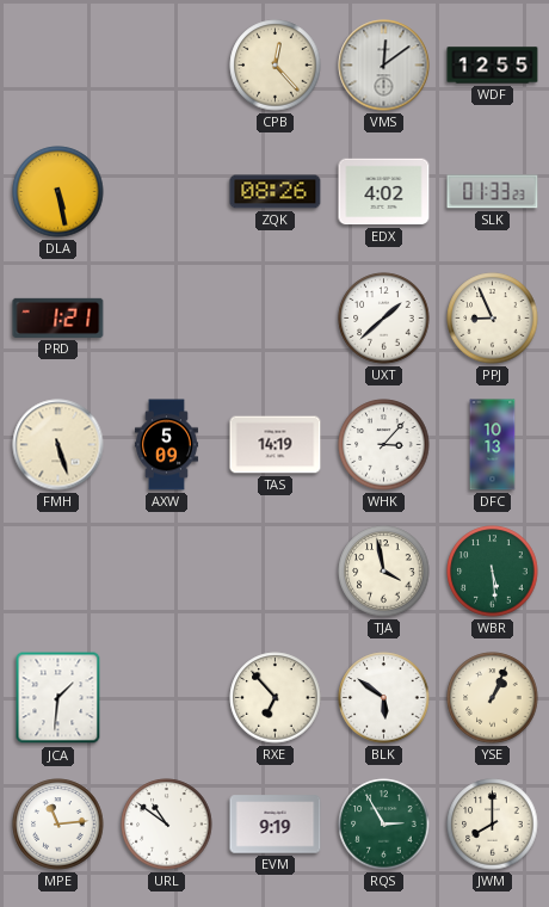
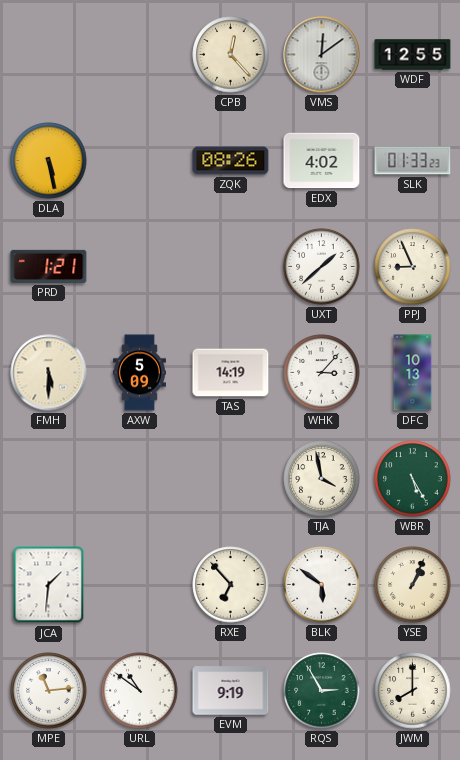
FMH: 5:27 -> 5:30
WBR: 5:29 -> 5:25
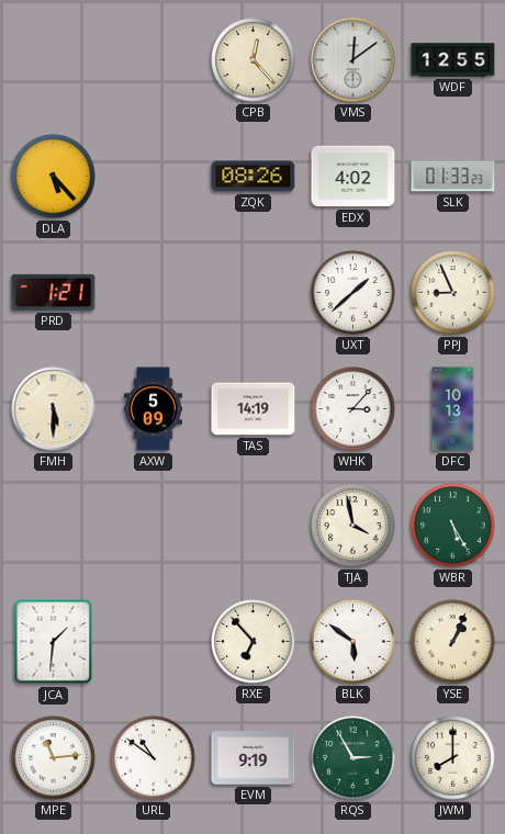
DLA: 5:28 -> 5:23
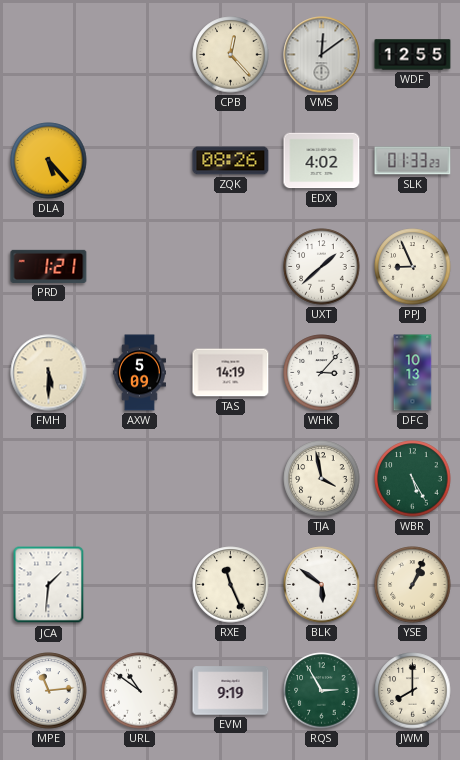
RXE: 6:53 -> 11:26
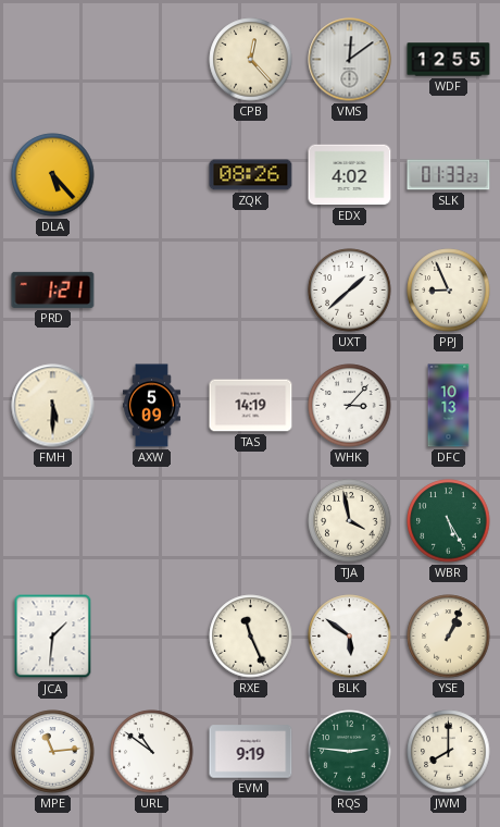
RQS: 2:55 -> 2:46
